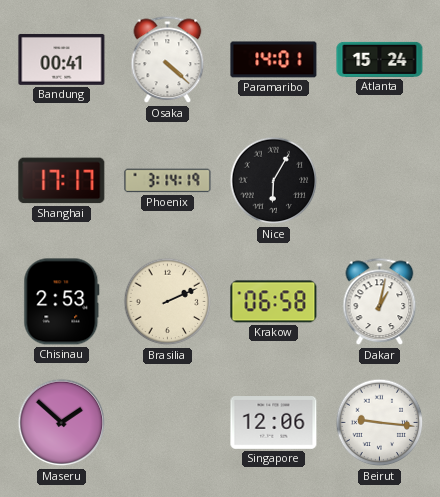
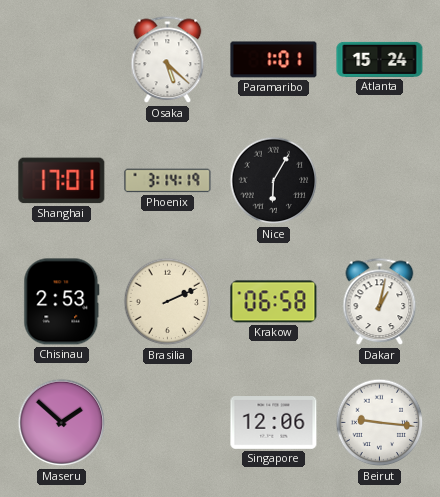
Bandung: 00:41 -> none
Osaka: 4:22 -> 5:22
Paramaribo: 14:01 -> 1:01
Shanghai: 17:17 -> 17:01
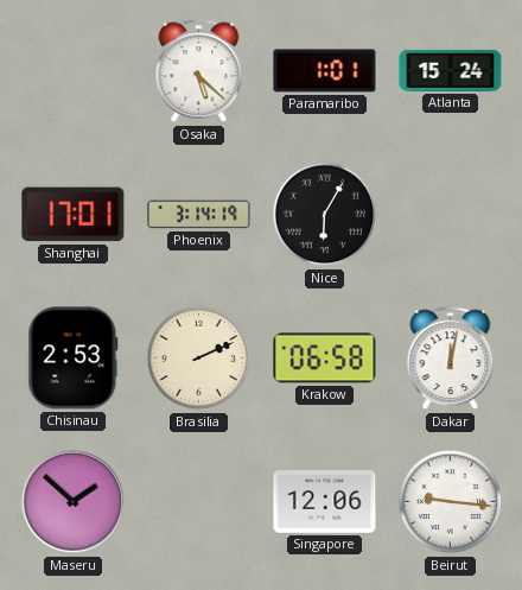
Dakar: 1:02 -> 12:02
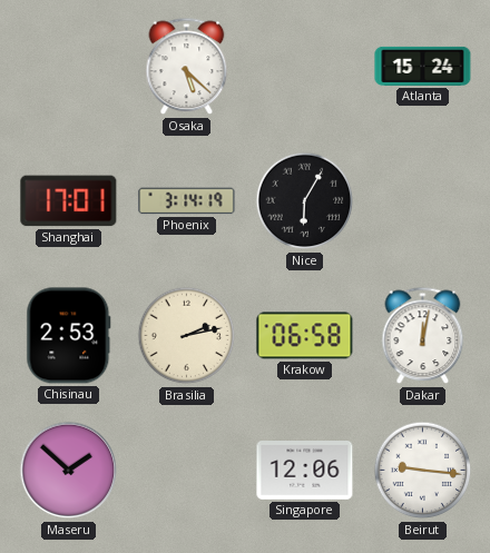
Paramaribo: 1:01 -> none
Brasilia: 2:11 -> 2:13
